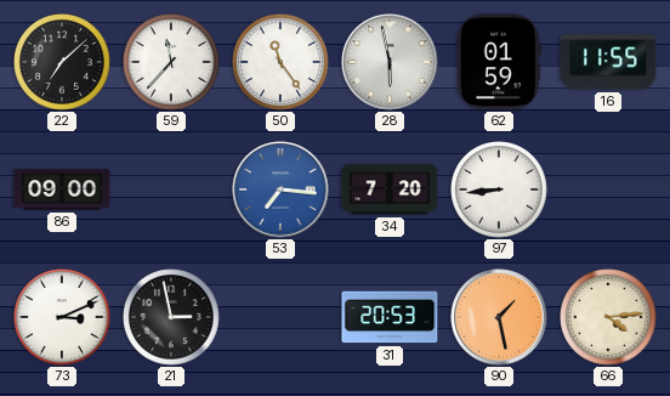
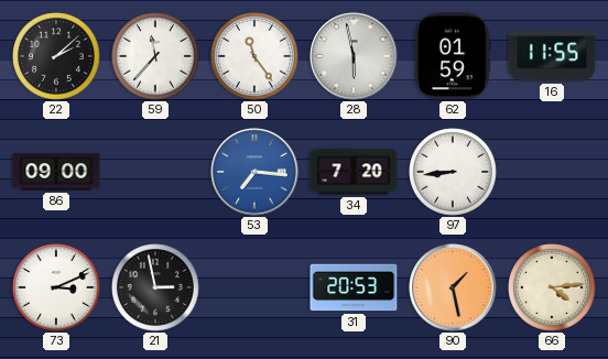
22: 7:08 -> 2:08
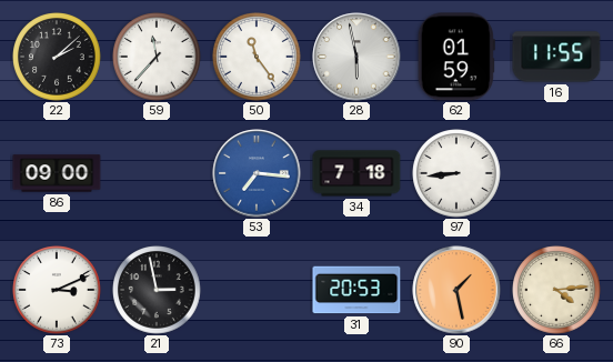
34: 7:20 -> 7:18
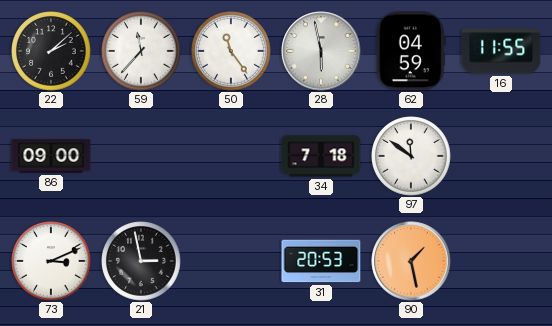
62: 01:59 -> 04:59
53: 7:16 -> none
97: 8:44 -> 11:51
66: 4:14 -> none
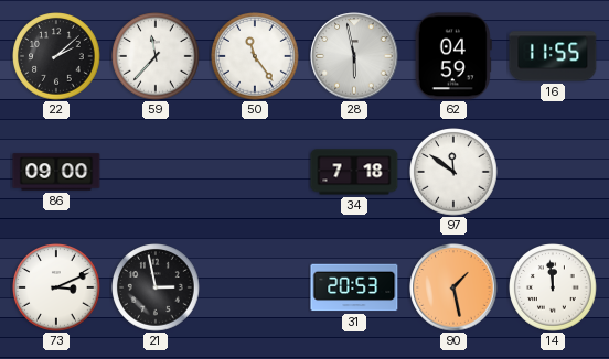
14: none -> 11:59
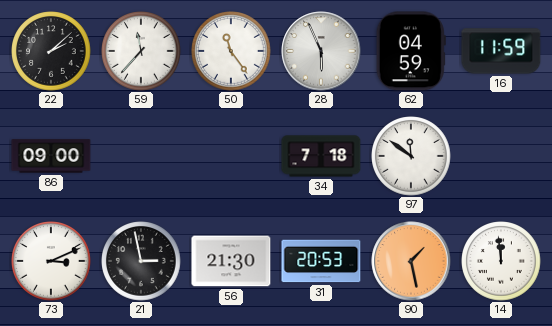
28: 5:58 -> 5:56
16: 11:55 -> 11:59
56: none -> 21:30
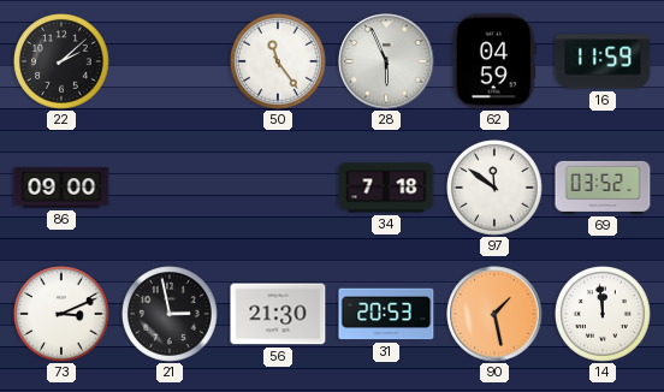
59: 11:37 -> none
69: none -> 03:52
